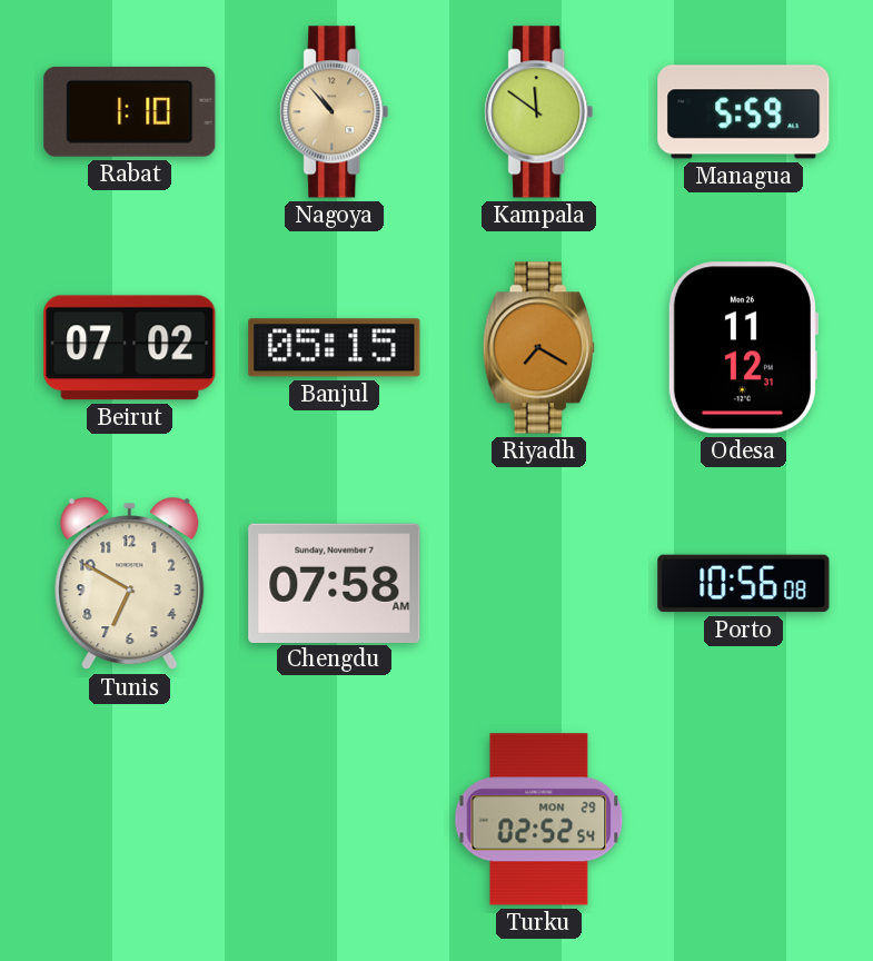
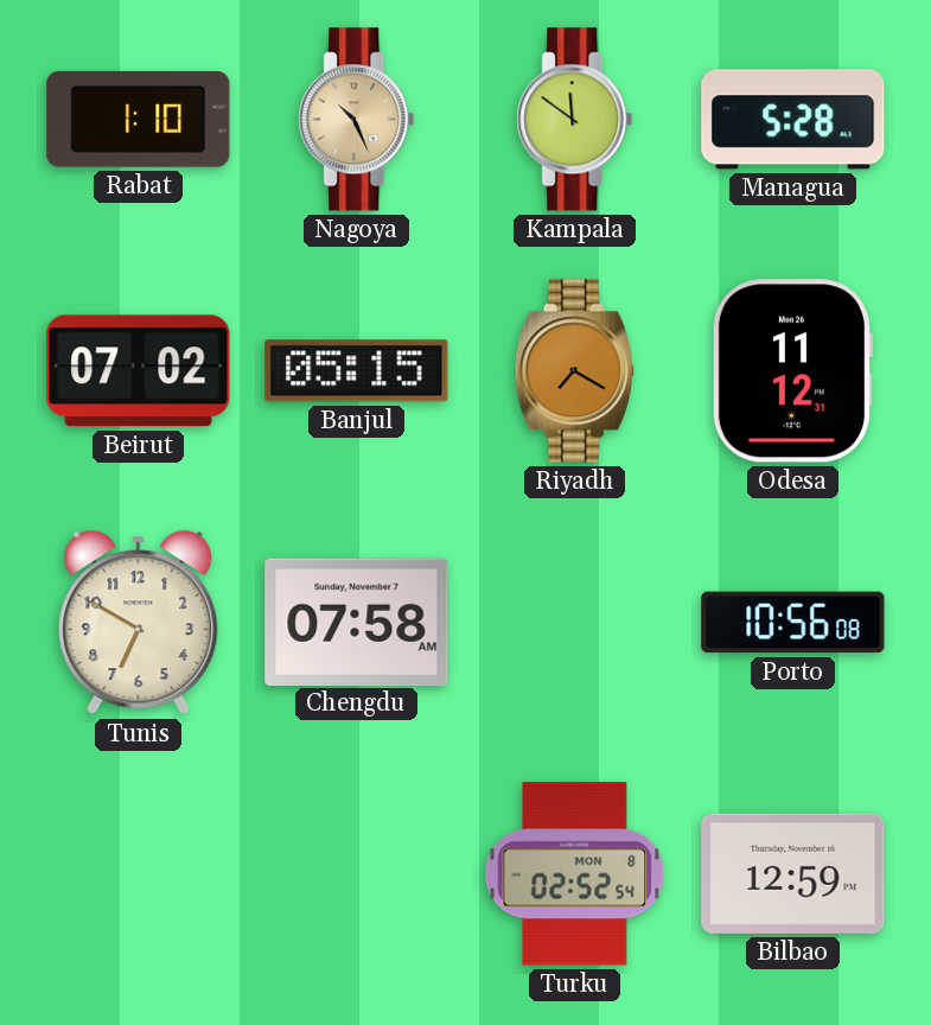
Nagoya: 10:53 -> 10:26
Managua: 5:59 -> 5:28
Turku date: MON 29 -> MON 8
Bilbao: none -> 12:59
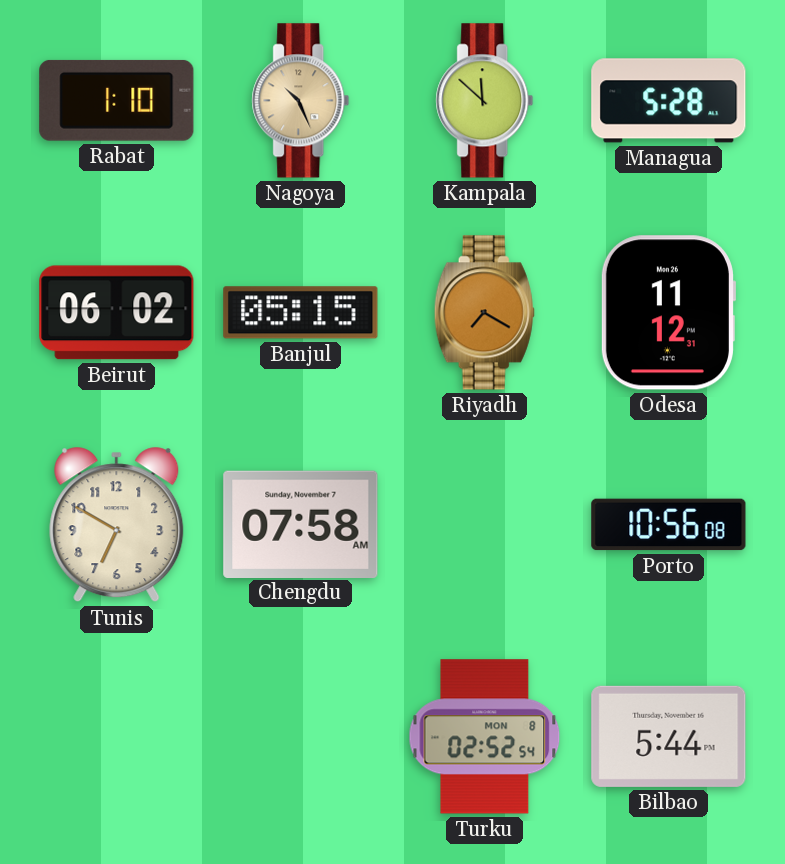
Kampala: 11:51 -> 11:52
Beirut: 07:02 -> 06:02
Bilbao: 12:59 -> 5:44
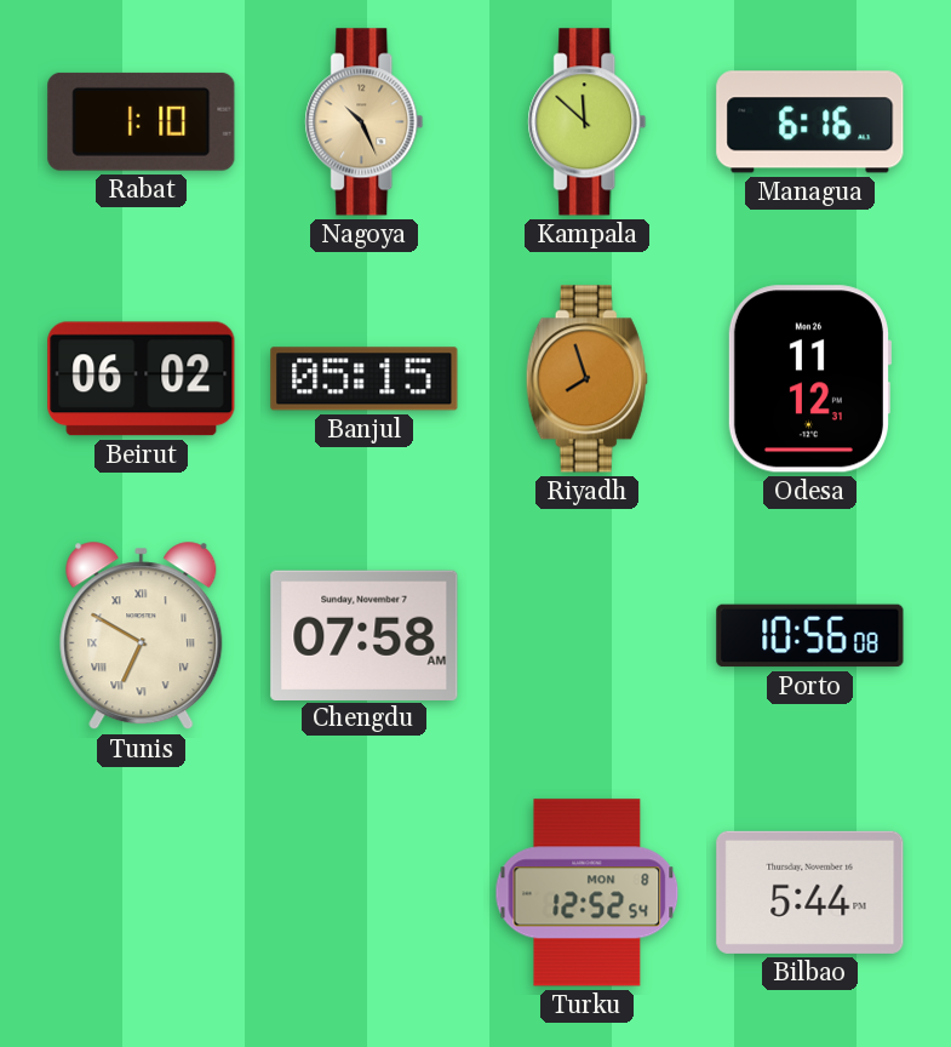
Managua: 5:28 -> 6:16
Riyadh: 7:20 -> 7:57
Tunis numerals: Arabic -> Roman
Turku: 02:52 -> 12:52
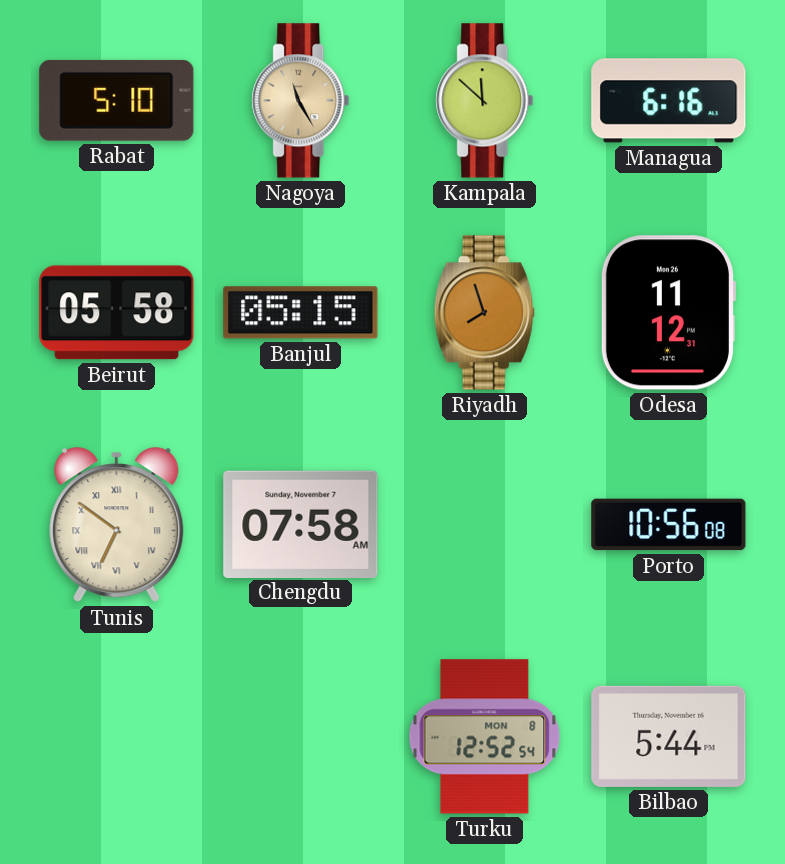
Rabat: 1:10 -> 5:10
Nagoya: 10:26 -> 11:25
Beirut: 06:02 -> 05:58
Tunis: 6:50 -> 6:51
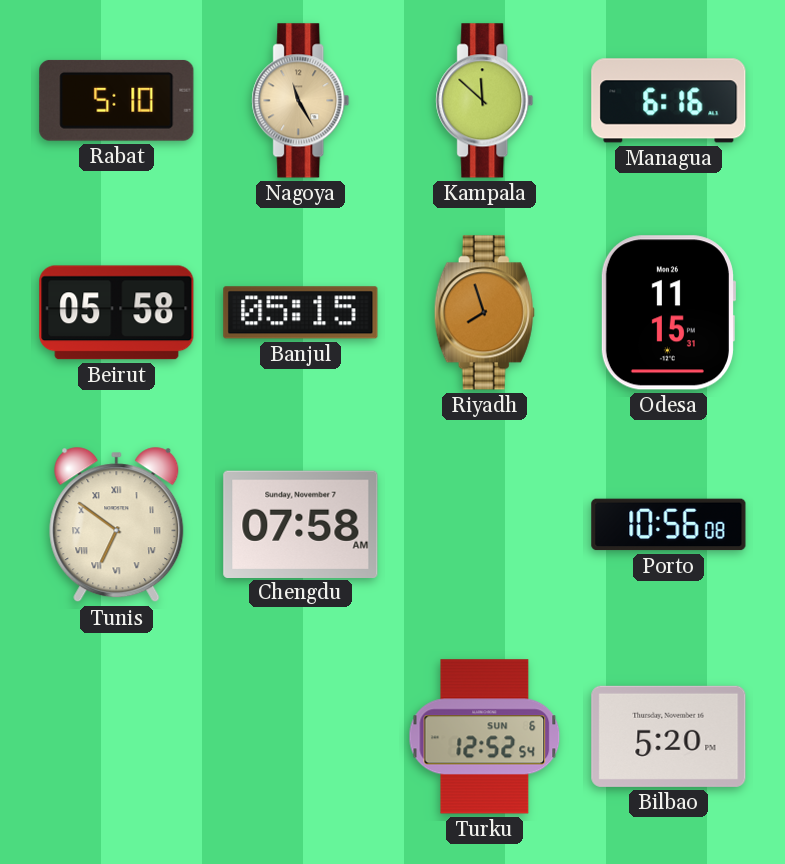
Odesa: 11:12 -> 11:15
Turku date: MON 8 -> SUN 6
Bilbao: 5:44 -> 5:20
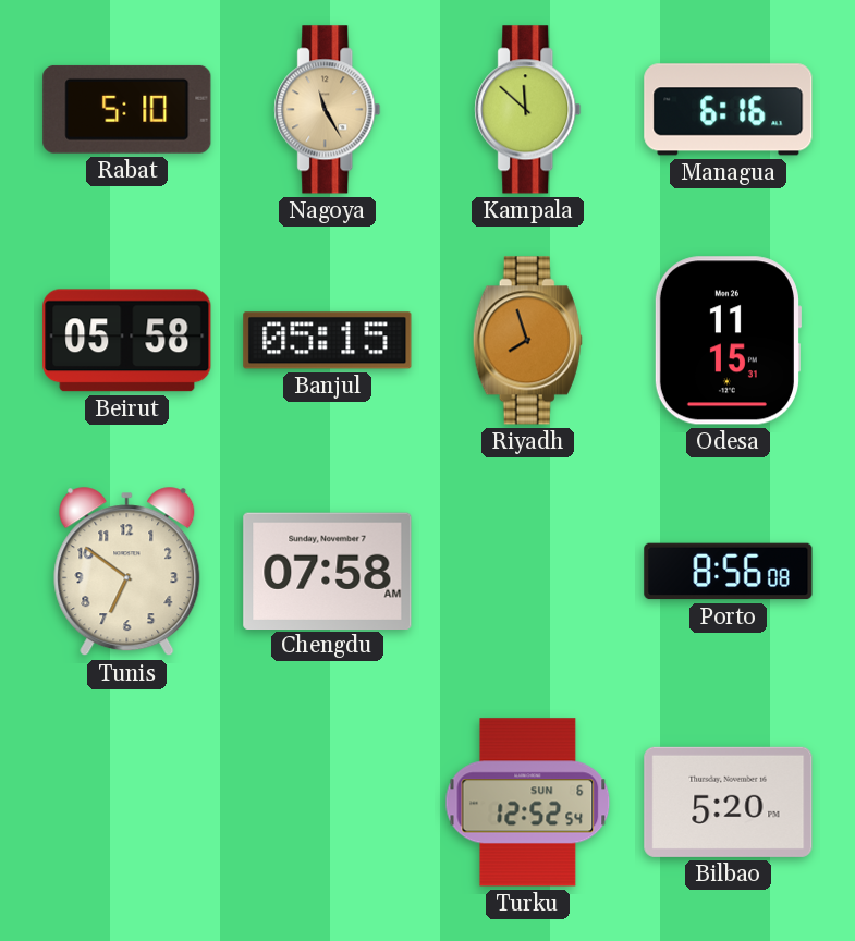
Tunis numerals: Roman -> Arabic
Porto: 10:56 -> 8:56
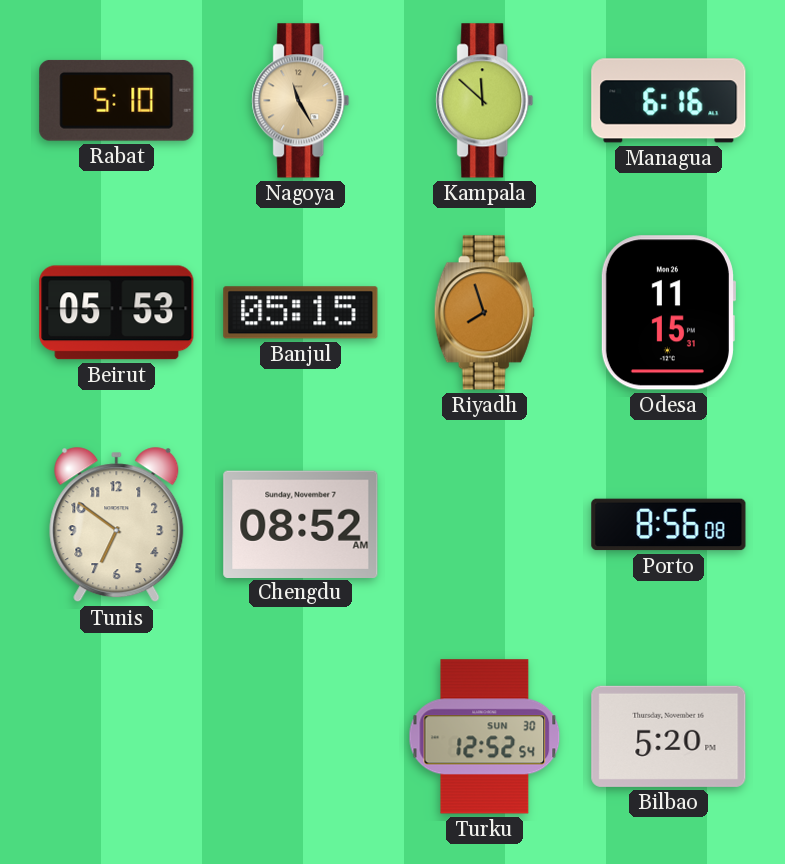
Beirut: 05:58 -> 05:53
Chengdu: 07:58 -> 08:52
Turku date: SUN 6 -> SUN 30
